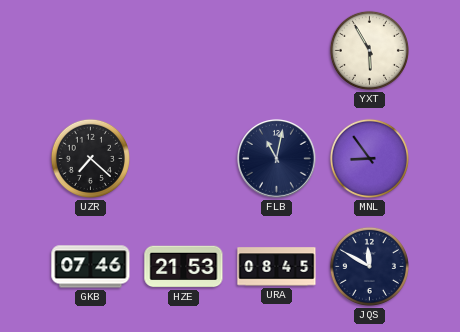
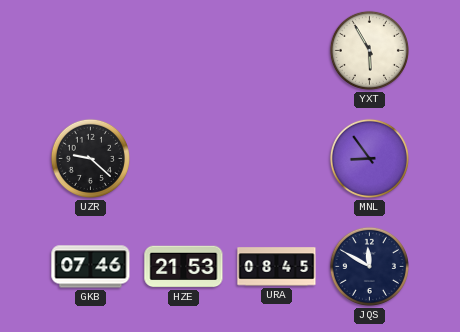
UZR: 7:22 -> 9:22
FLB: 11:02 -> none
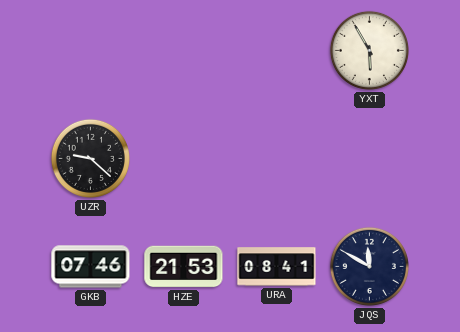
MNL: 8:54 -> none
URA: 08:45 -> 08:41
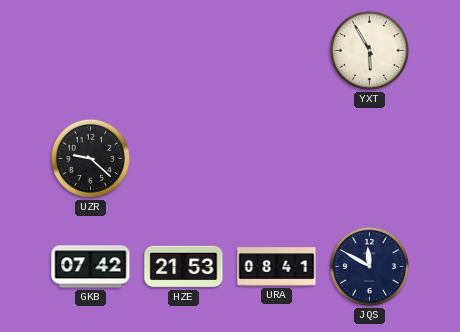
GKB: 07:46 -> 07:42
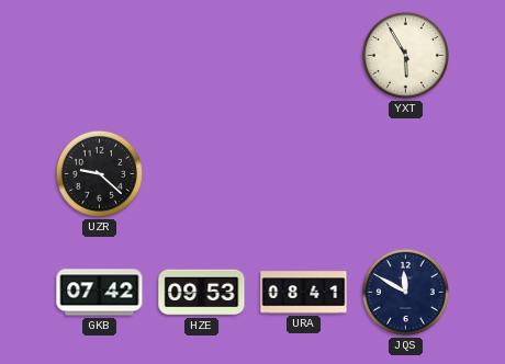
HZE: 21:53 -> 09:53
